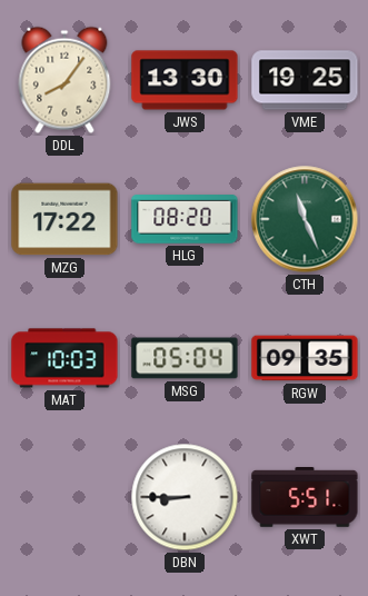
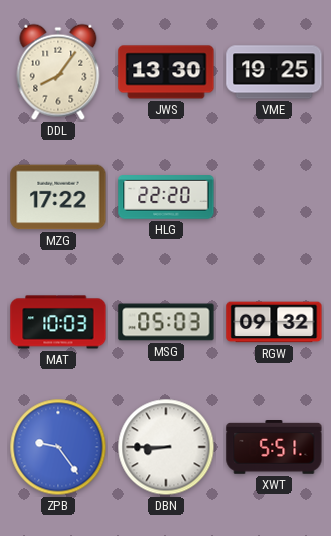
HLG: 08:20 -> 22:20
CTH: 11:26 -> none
MSG: 05:04 -> 05:03
RGW: 09:35 -> 09:32
ZPB: none -> 9:24
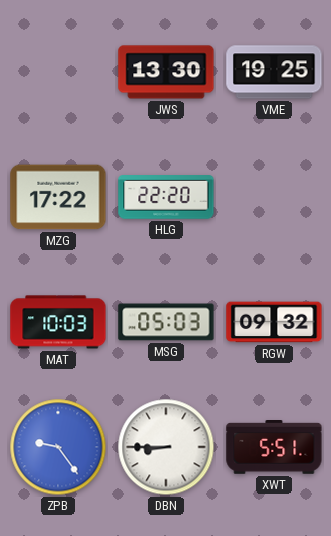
DDL: 8:06 -> none
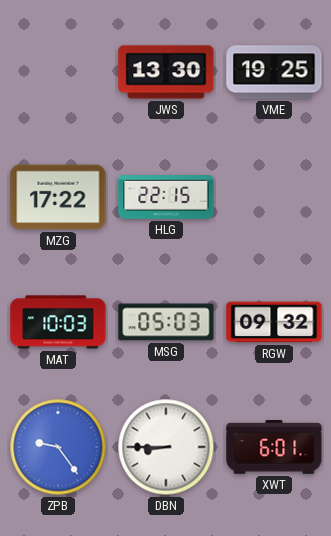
HLG: 22:20 -> 22:15
XWT: 5:51 -> 6:01
